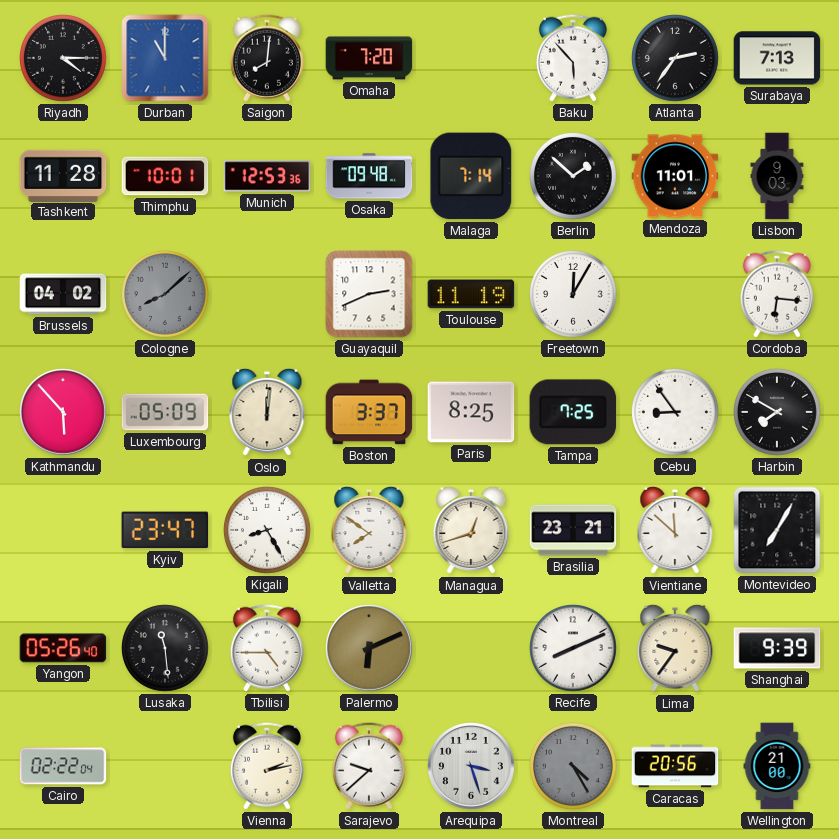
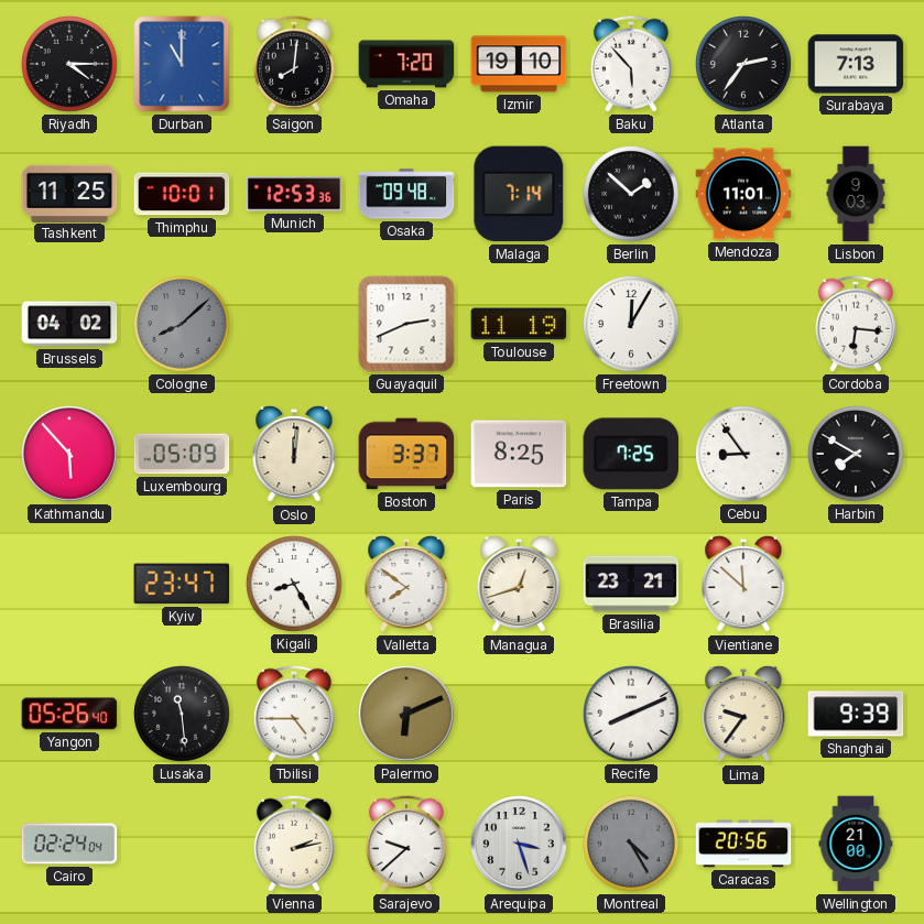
Izmir: none -> 19:10
Tashkent: 11:28 -> 11:25
Montevideo: 7:05 -> none
Cairo: 02:22 -> 02:24
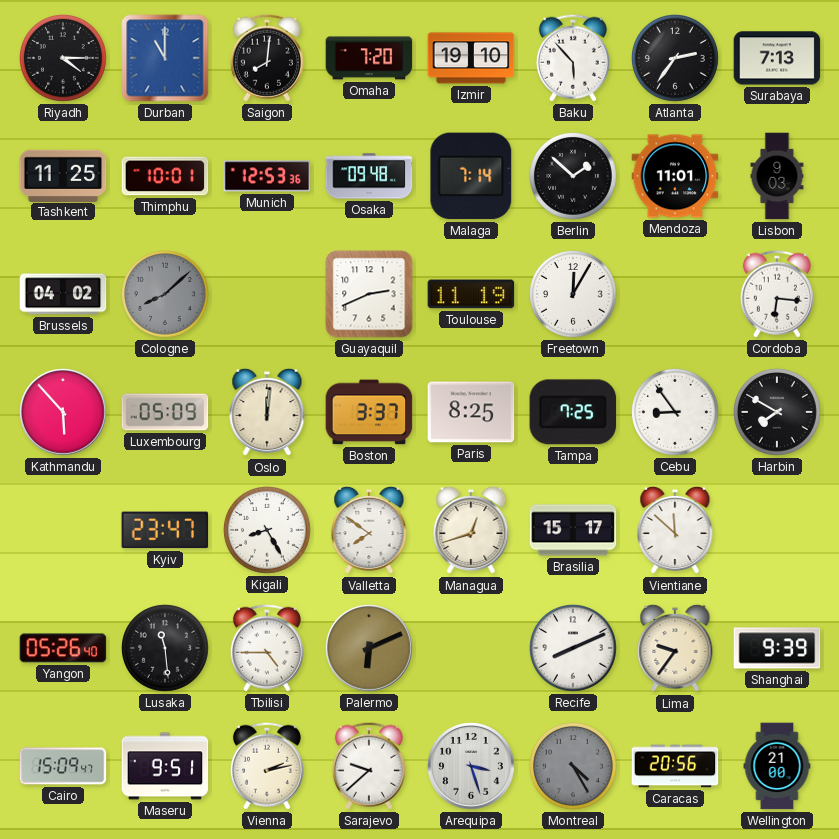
Brasilia: 23:21 -> 15:17
Cairo: 02:24 -> 15:09
Maseru: none -> 9:51
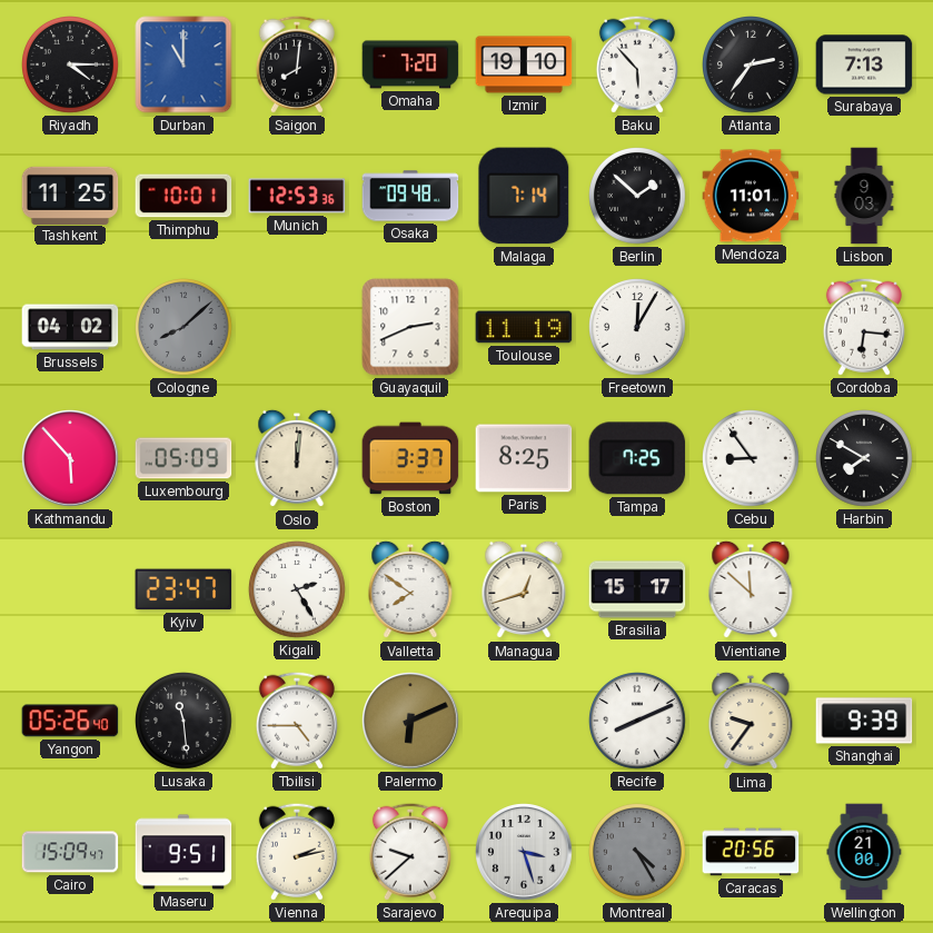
Kigali: 8:25 -> 2:25
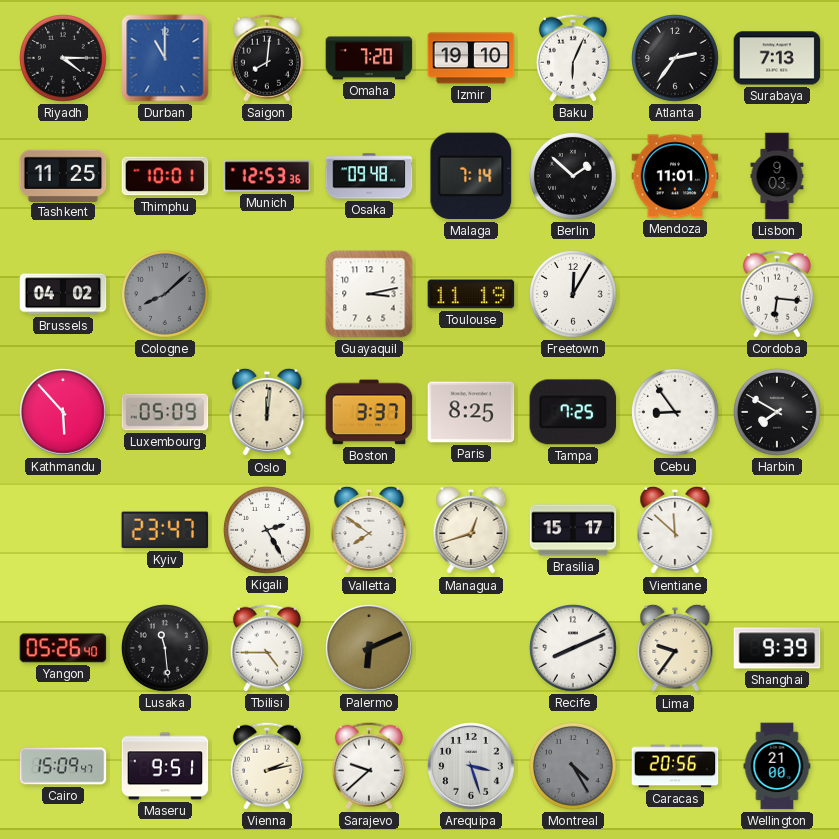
Baku: 5:53 -> 6:04
Guayaquil: 2:41 -> 3:13
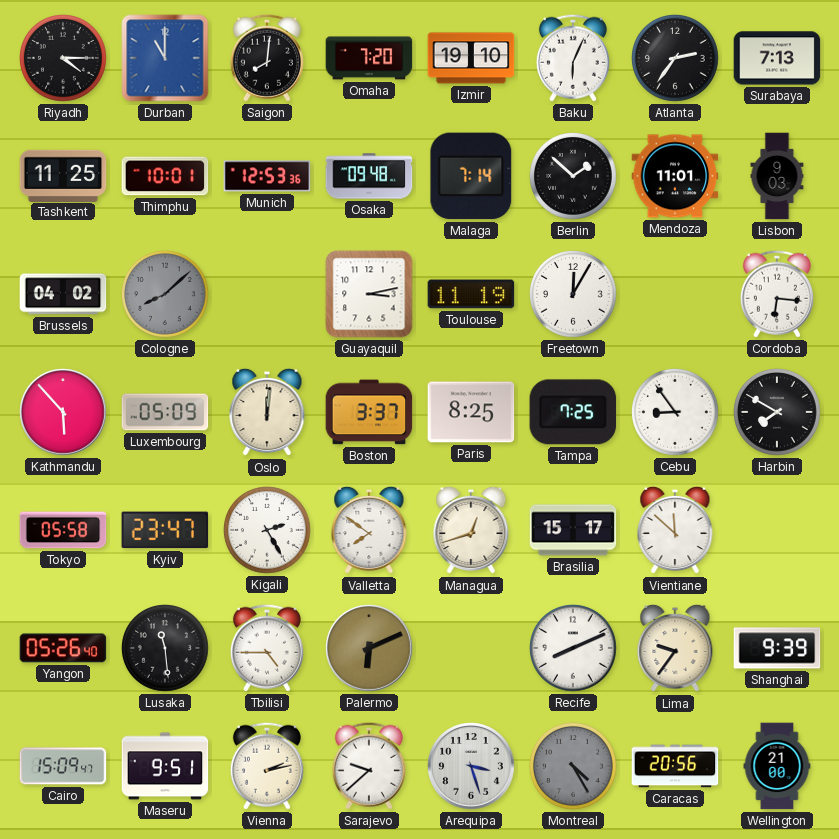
Tokyo: none -> 05:58
